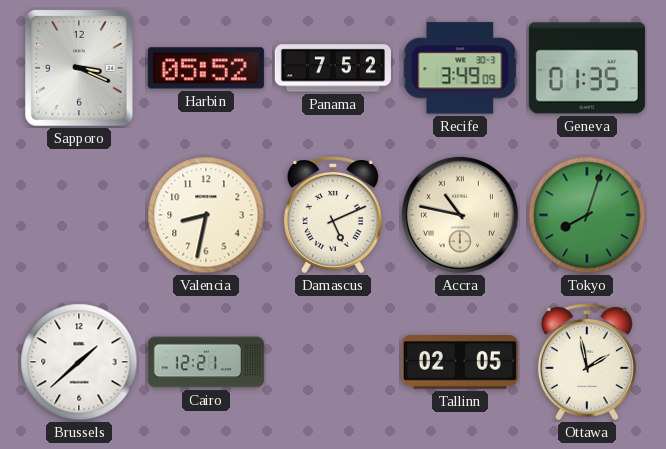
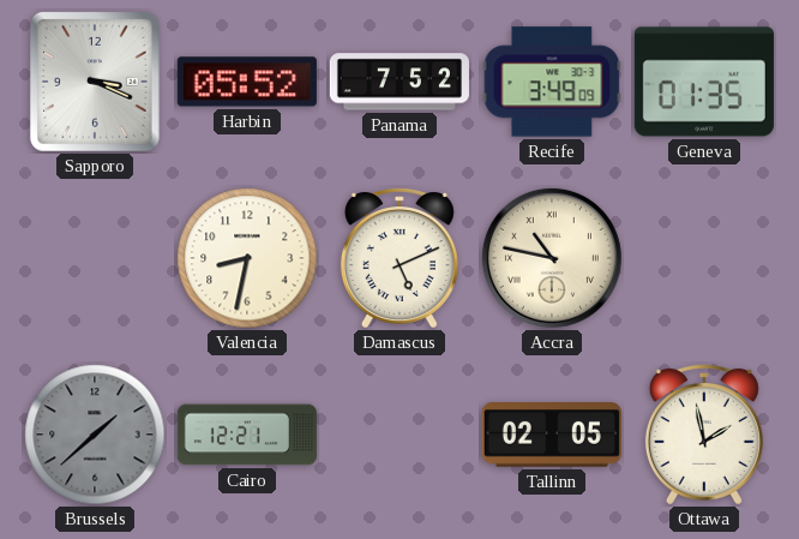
Tokyo: 8:03 -> none
Brussels dial: white -> grey
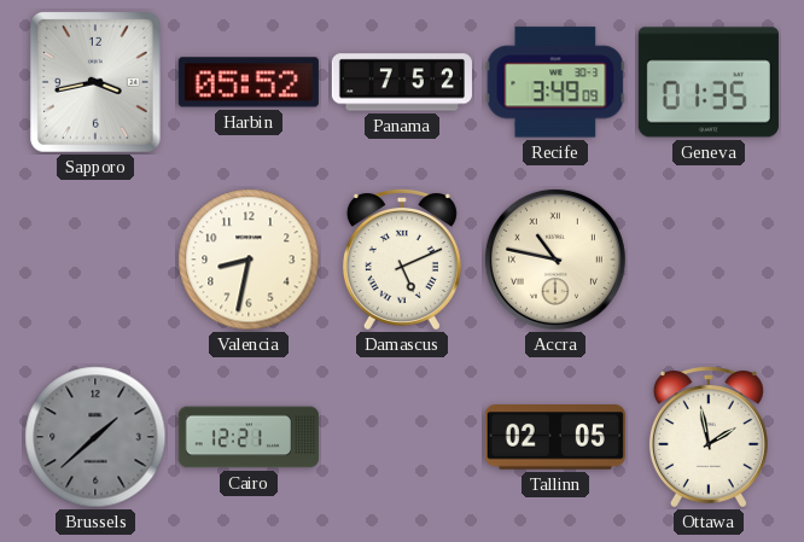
Sapporo: 3:19 -> 3:43
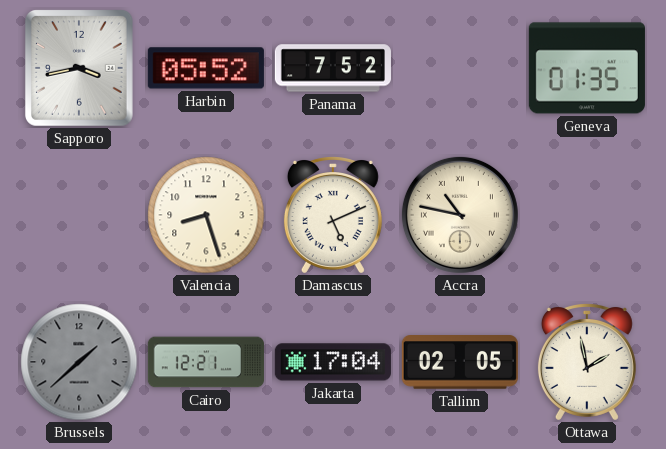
Recife: 3:49 -> none
Valencia: 8:32 -> 8:27
Jakarta: none -> 17:04
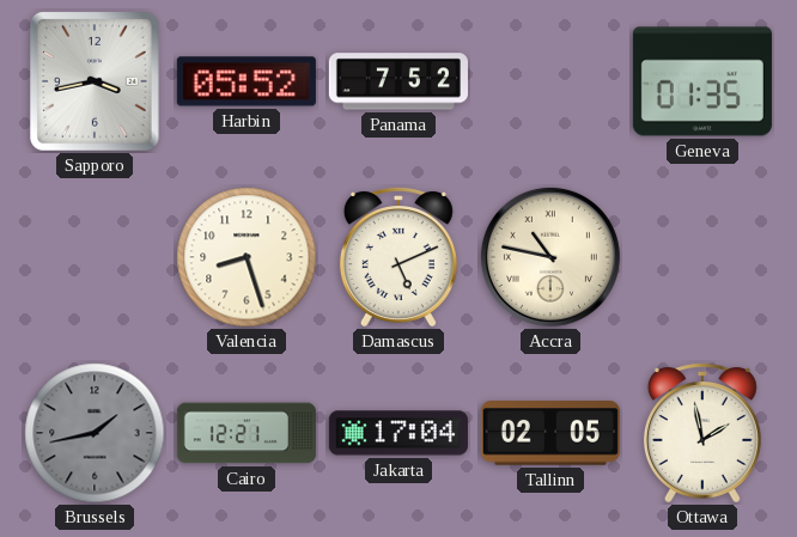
Brussels: 1:38 -> 1:43
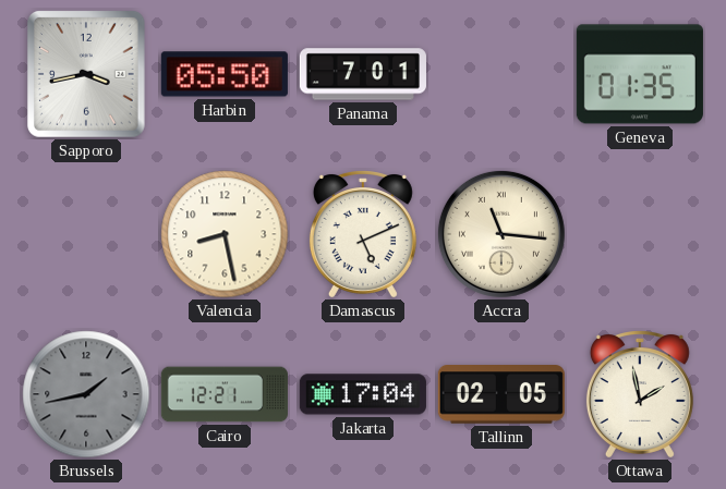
Harbin: 05:52 -> 05:50
Panama: 7:52 -> 7:01
Valencia: 8:27 -> 8:28
Accra: 10:47 -> 11:16
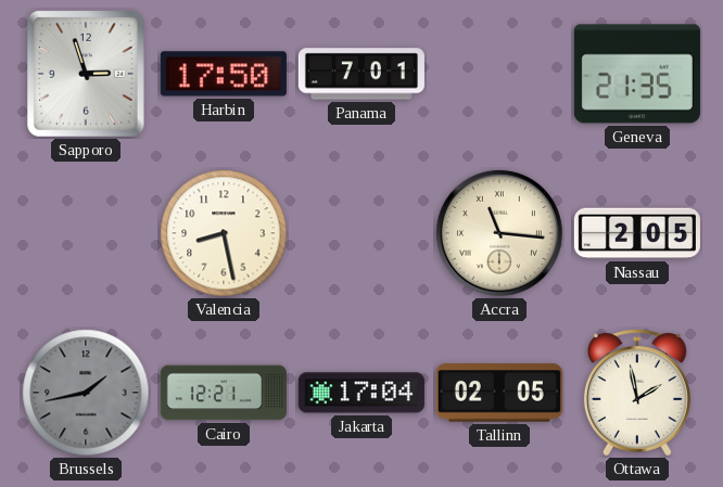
Sapporo: 3:43 -> 2:57
Harbin: 05:50 -> 17:50
Geneva: 01:35 -> 21:35
Damascus: 5:11 -> none
Nassau: none -> 2:05
